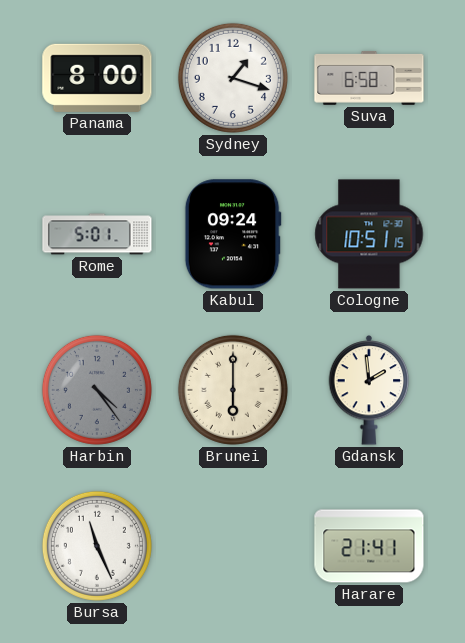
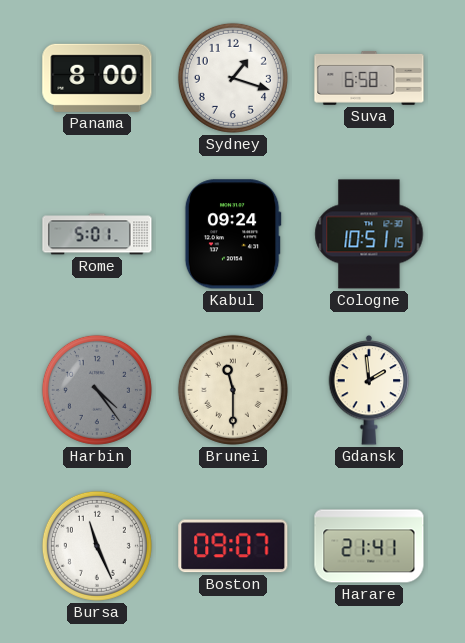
Brunei: 6:00 -> 11:30
Boston: none -> 09:07
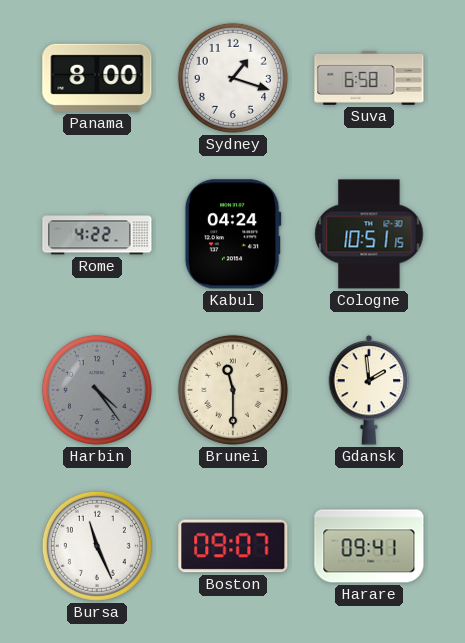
Rome: 5:01 -> 4:22
Kabul: 09:24 -> 04:24
Harare: 21:41 -> 09:41
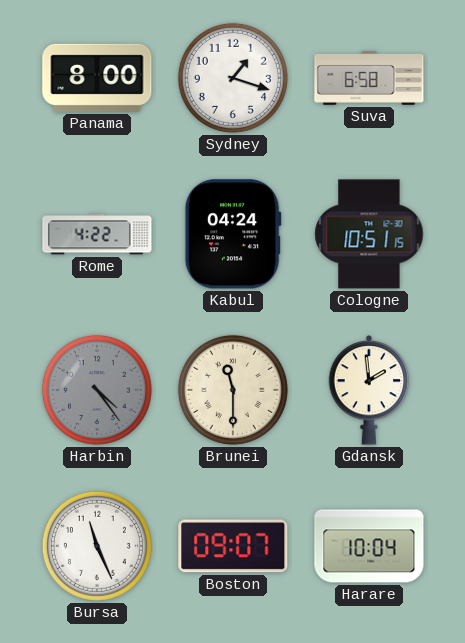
Harare: 09:41 -> 10:04
